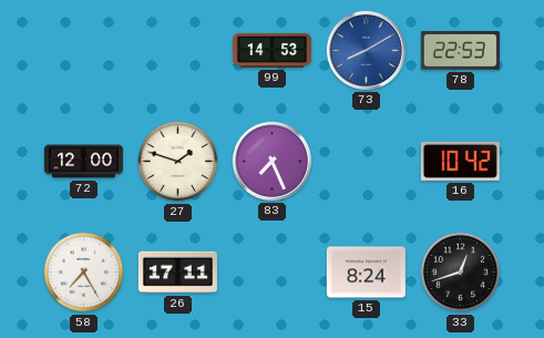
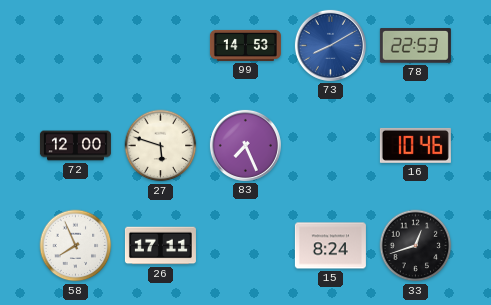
27: 1:48 -> 5:48
16: 10:42 -> 10:46
58: 7:25 -> 7:56
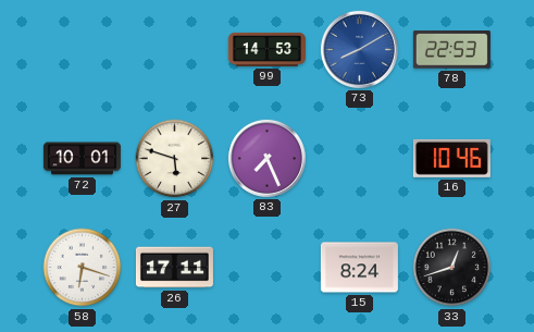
72: 12:00 -> 10:01
58: 7:56 -> 6:18
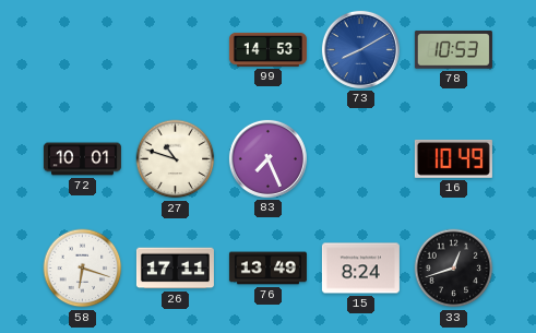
78: 22:53 -> 10:53
27: 5:48 -> 10:48
16: 10:46 -> 10:49
76: none -> 13:49
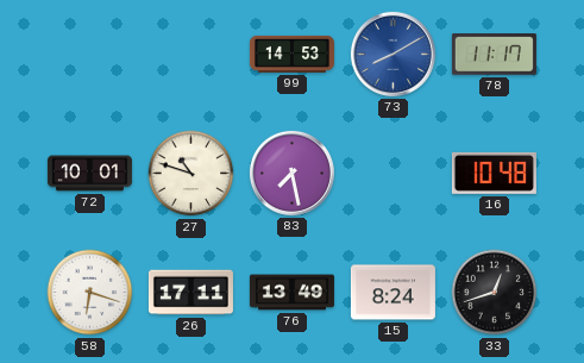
78: 10:53 -> 11:17
83: 7:26 -> 7:28
16: 10:49 -> 10:48
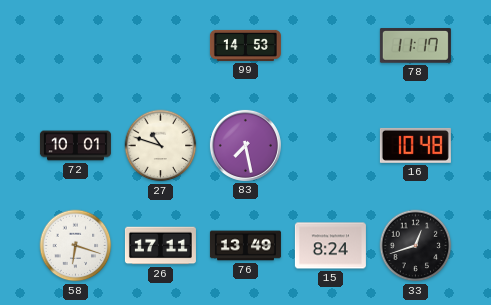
73: 8:10 -> none
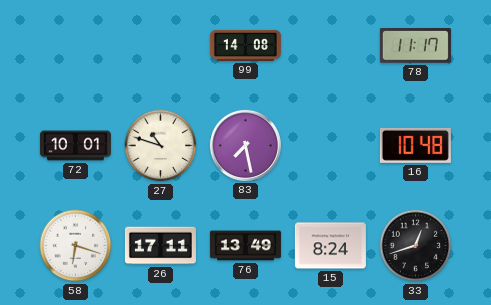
99: 14:53 -> 14:08
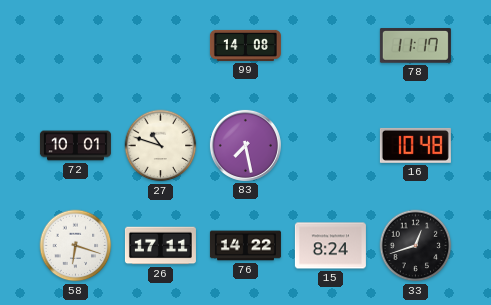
76: 13:49 -> 14:22
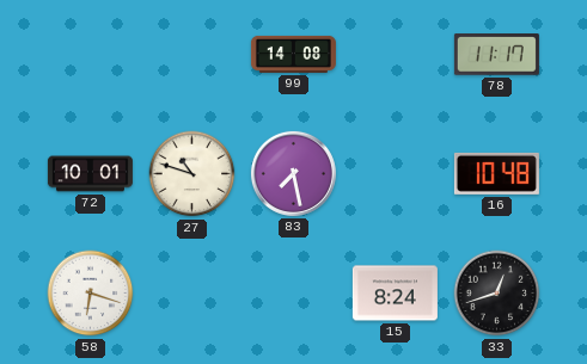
26: 17:11 -> none
76: 14:22 -> none
